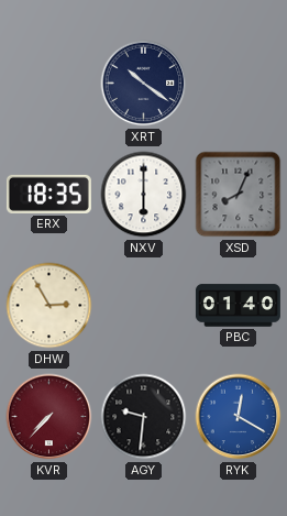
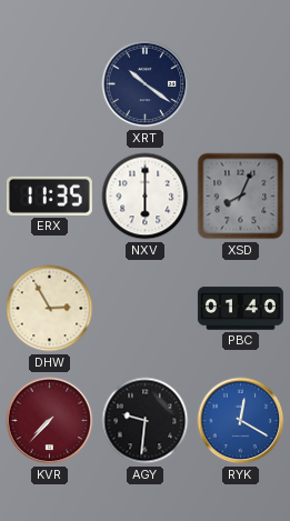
ERX: 18:35 -> 11:35
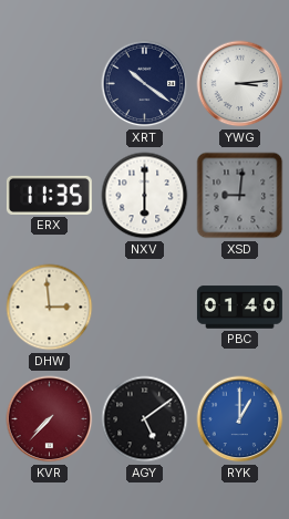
YWG: none -> 3:14
XSD: 8:04 -> 9:01
DHW: 2:55 -> 2:59
AGY: 9:31 -> 5:09
RYK: 12:20 -> 1:00
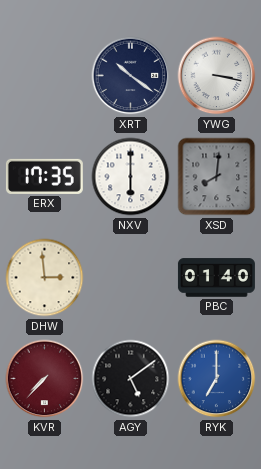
YWG: 3:14 -> 3:17
ERX: 11:35 -> 17:35
XSD: 9:01 -> 8:01
RYK: 1:00 -> 7:00
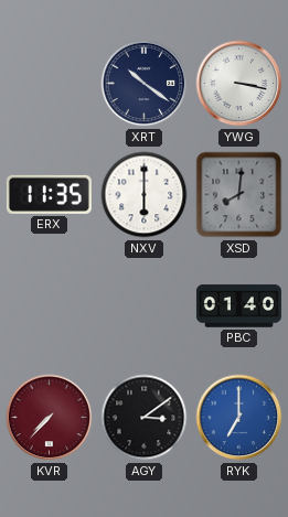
ERX: 17:35 -> 11:35
DHW: 2:59 -> none
AGY: 5:09 -> 3:09
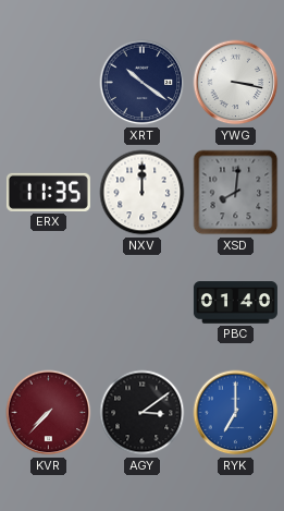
NXV: 6:00 -> 12:00
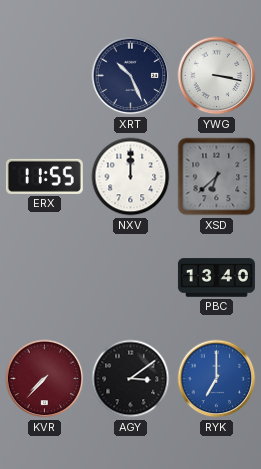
XRT: 10:21 -> 10:26
ERX: 11:35 -> 11:55
XSD: 8:01 -> 6:38
PBC: 01:40 -> 13:40
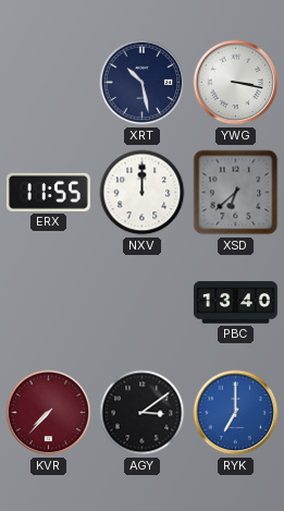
XRT: 10:26 -> 10:28
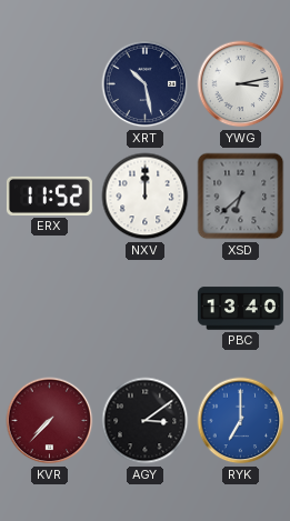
YWG: 3:17 -> 3:13
ERX: 11:55 -> 11:52
